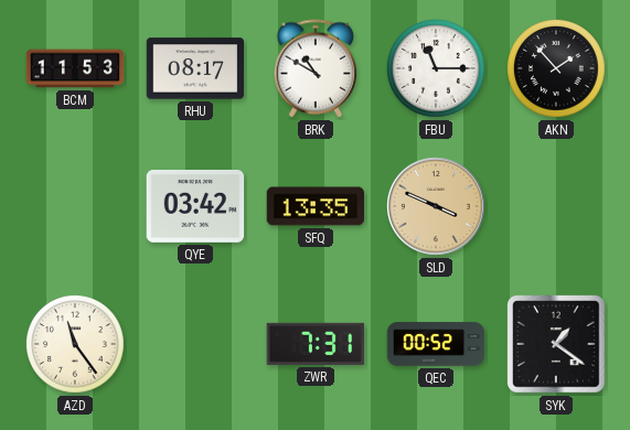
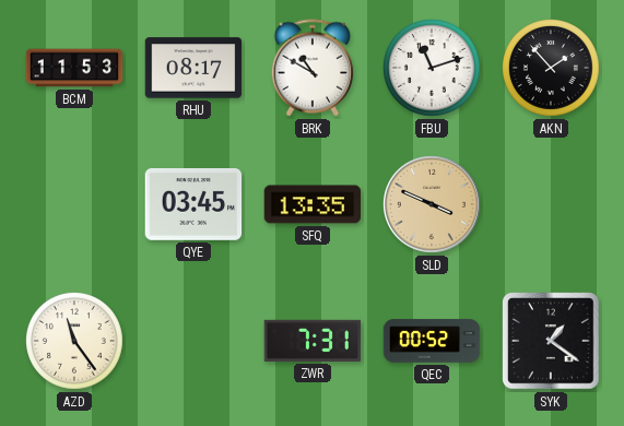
FBU: 11:15 -> 11:12
QYE: 03:42 -> 03:45
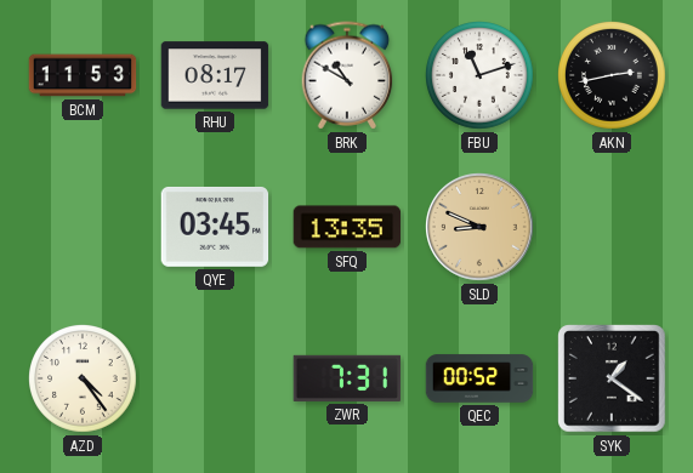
AKN: 1:53 -> 2:43
SLD: 3:49 -> 8:49
AZD: 11:24 -> 4:24
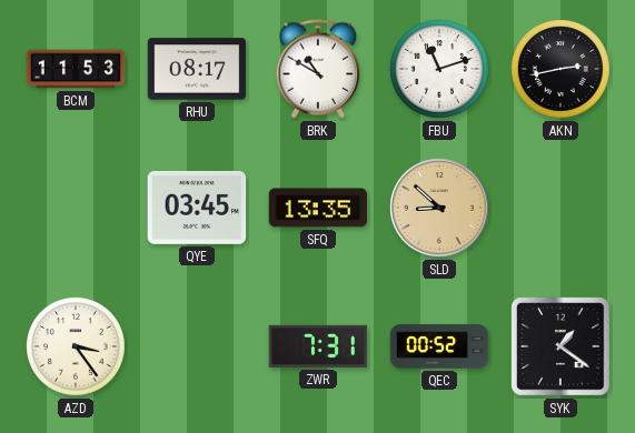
SLD: 8:49 -> 8:52
AZD: 4:24 -> 3:24
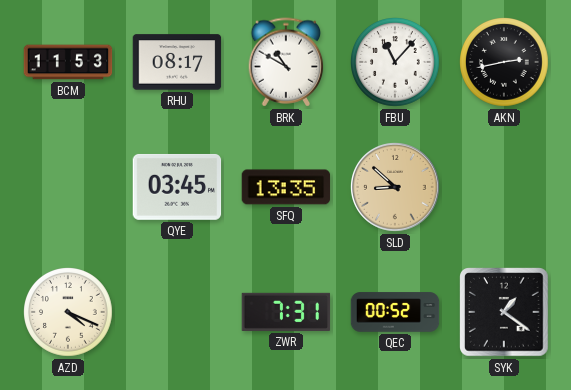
FBU: 11:12 -> 11:07
AZD: 3:24 -> 4:19
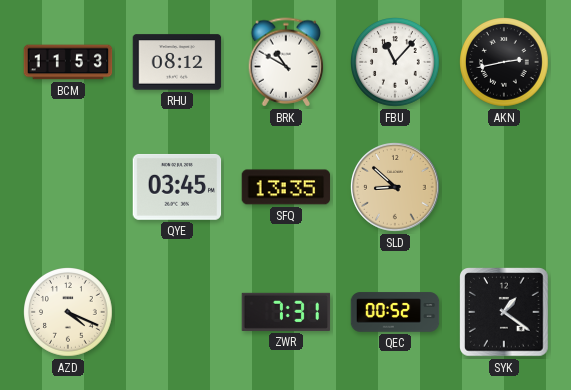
RHU: 08:17 -> 08:12
